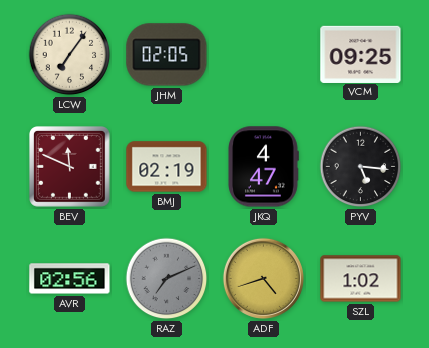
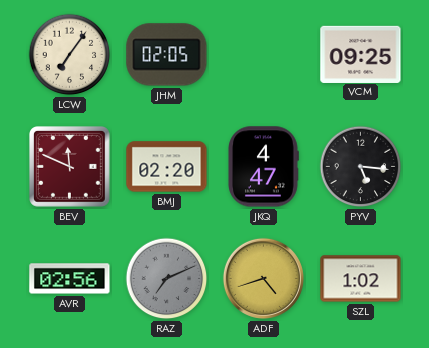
BMJ: 02:19 -> 02:20
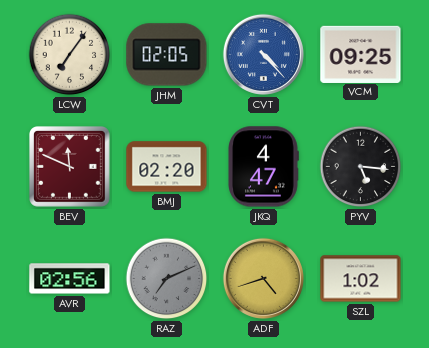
CVT: none -> 4:23
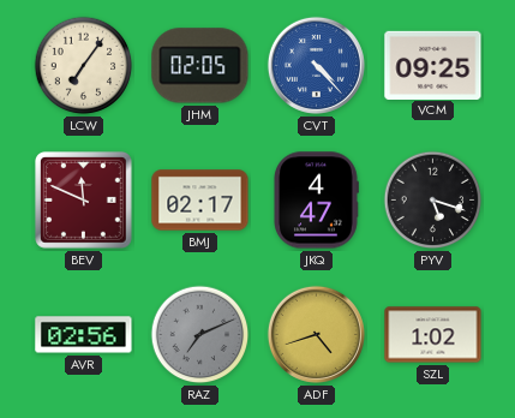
BMJ: 02:20 -> 02:17
PYV: 5:16 -> 5:18
